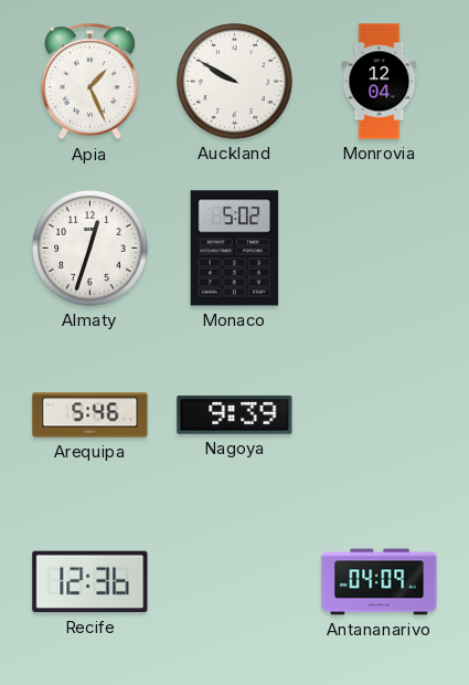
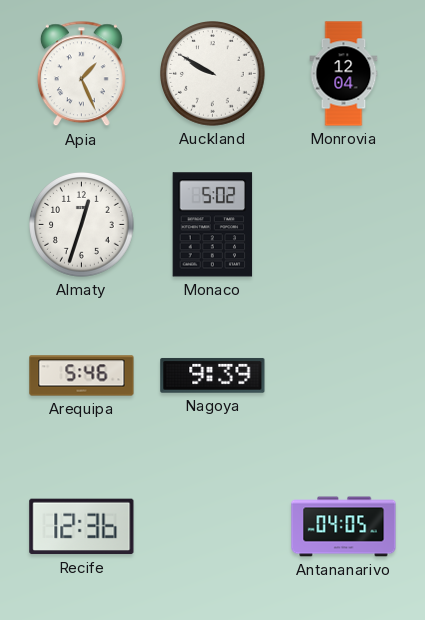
Antananarivo: 04:09 -> 04:05
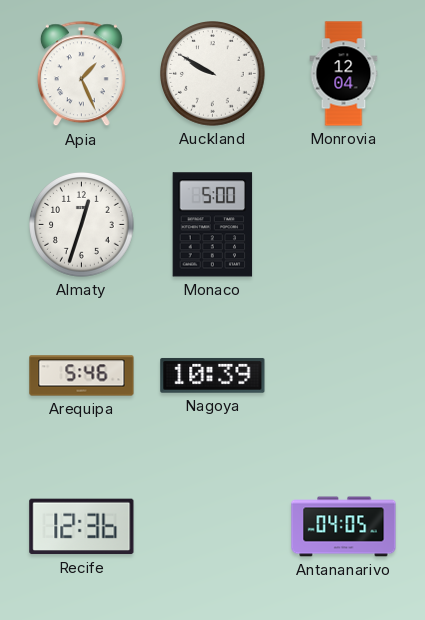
Monaco: 5:02 -> 5:00
Nagoya: 9:39 -> 10:39
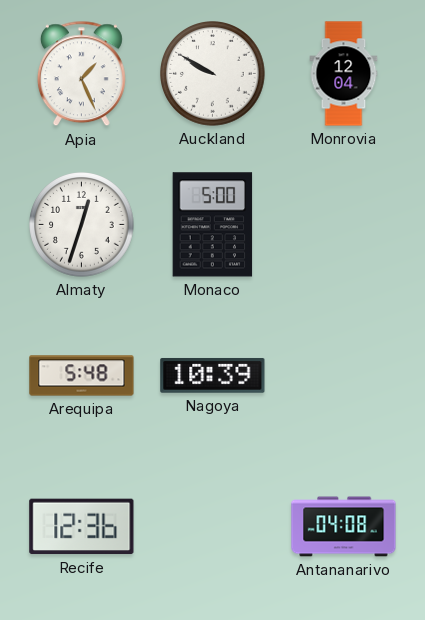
Arequipa: 5:46 -> 5:48
Antananarivo: 04:05 -> 04:08
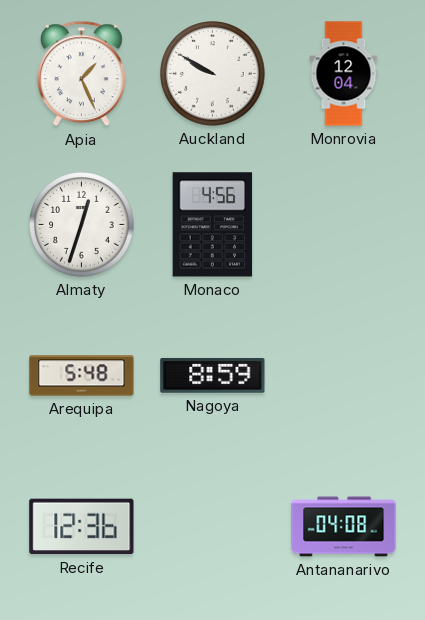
Monaco: 5:00 -> 4:56
Nagoya: 10:39 -> 8:59
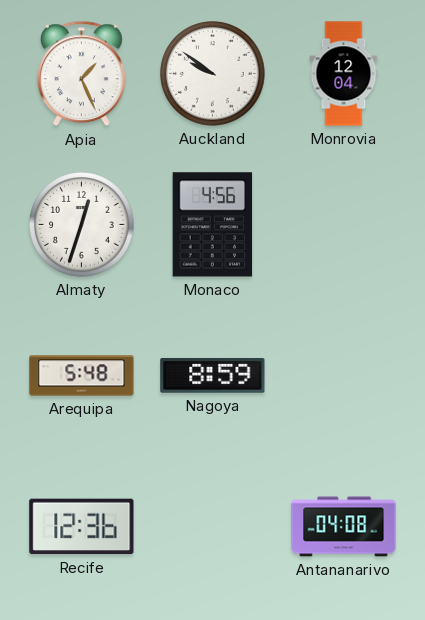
Auckland: 9:50 -> 9:51
